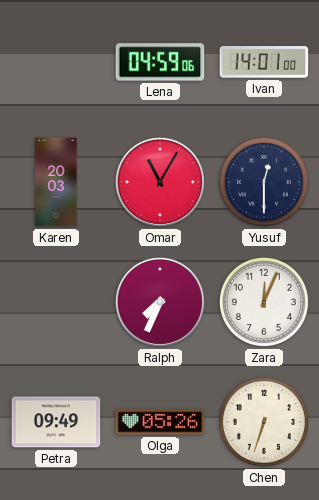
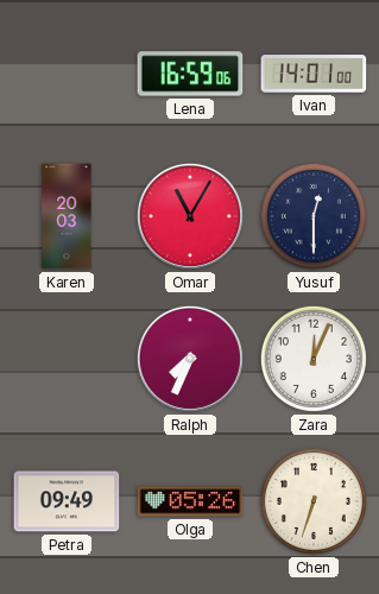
Lena: 04:59 -> 16:59
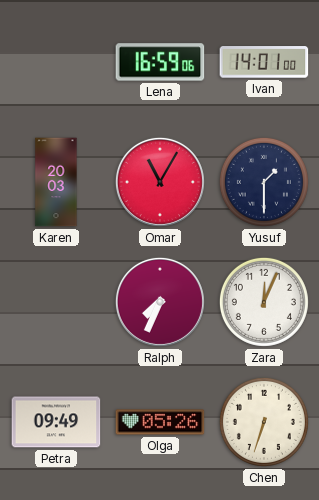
Yusuf: 12:30 -> 1:30
